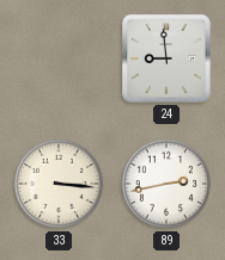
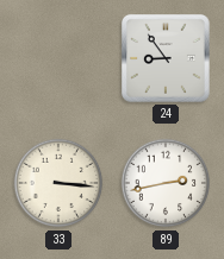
24: 8:59 -> 8:54
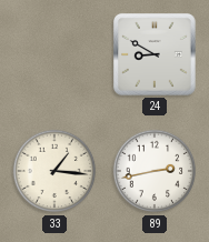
24: 8:54 -> 8:50
33: 3:16 -> 1:16
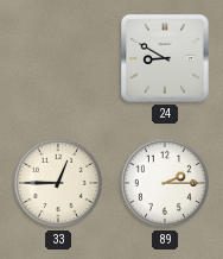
33: 1:16 -> 12:45
89: 2:43 -> 2:15
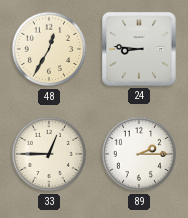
48: none -> 12:35
24: 8:50 -> 8:46
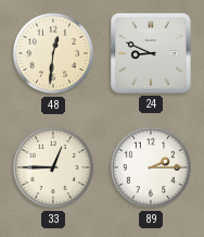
48: 12:35 -> 12:31
24: 8:46 -> 8:49
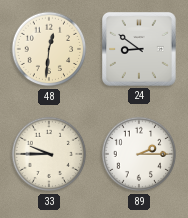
24: 8:49 -> 8:51
33: 12:45 -> 9:45
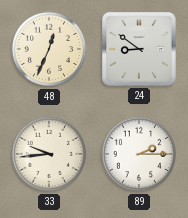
48: 12:31 -> 12:34
33: 9:45 -> 9:44
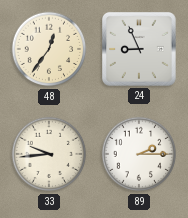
48: 12:34 -> 12:36
24: 8:51 -> 8:56
